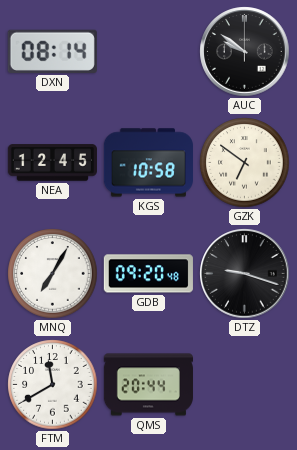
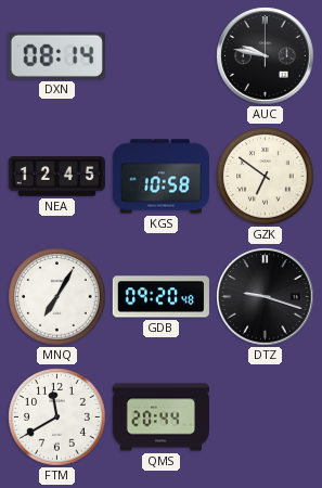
AUC: 9:51 -> 9:47
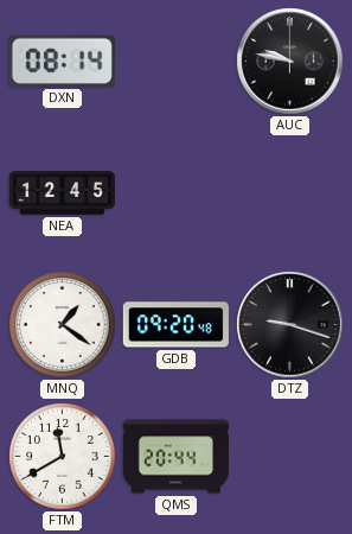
KGS: 10:58 -> none
GZK: 6:51 -> none
MNQ: 7:05 -> 1:21
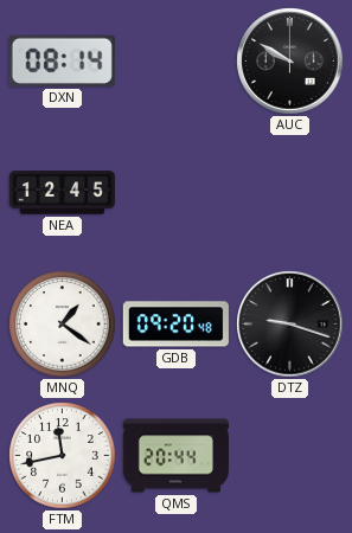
AUC: 9:47 -> 9:50
FTM: 11:40 -> 11:43
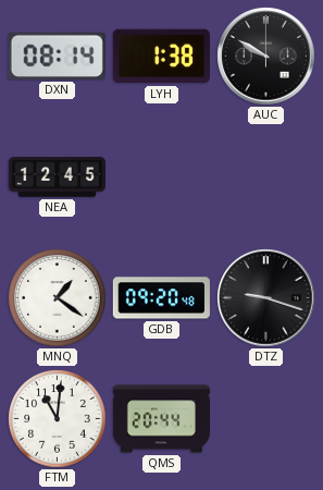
LYH: none -> 1:38
FTM: 11:43 -> 11:01
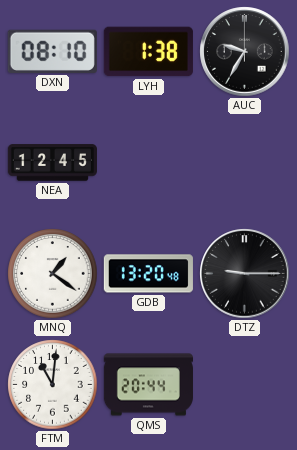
DXN: 08:14 -> 08:10
AUC: 9:50 -> 9:35
GDB: 09:20 -> 13:20
DTZ: 9:18 -> 9:15
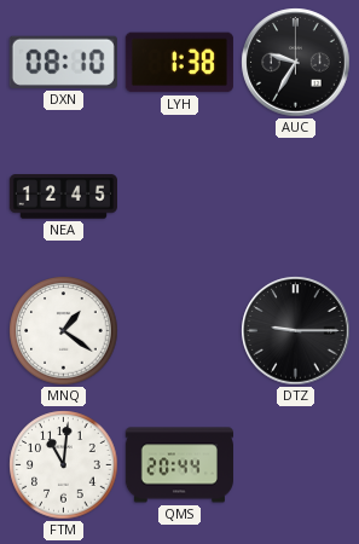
GDB: 13:20 -> none
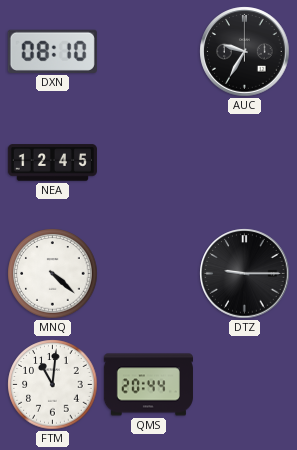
LYH: 1:38 -> none
MNQ: 1:21 -> 4:22
